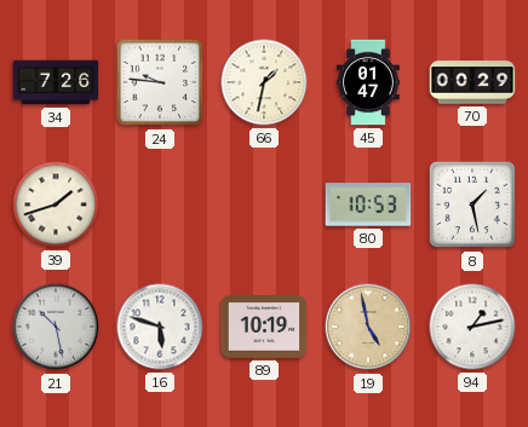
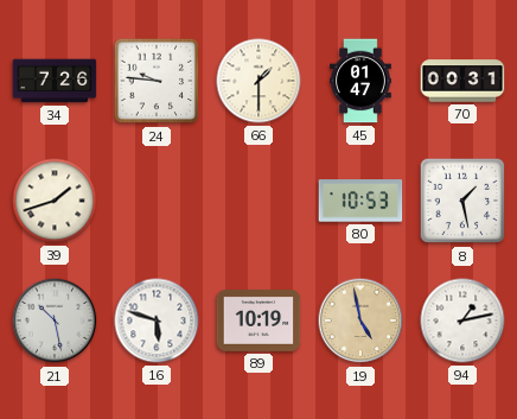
66: 1:32 -> 1:30
70: 00:29 -> 00:31
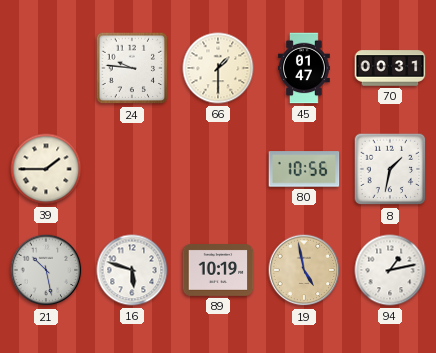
34: 7:26 -> none
39: 1:42 -> 1:45
80: 10:53 -> 10:56
8: 1:28 -> 1:32
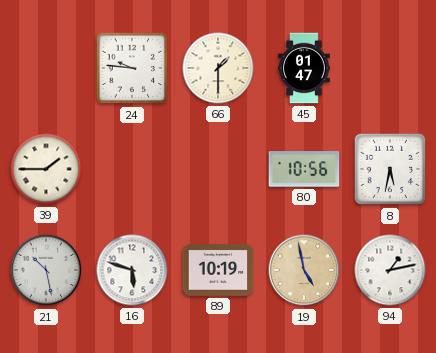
70: 00:31 -> none
8: 1:32 -> 5:32
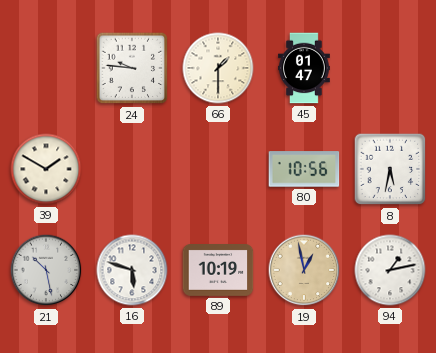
39: 1:45 -> 1:50
19: 4:58 -> 12:58
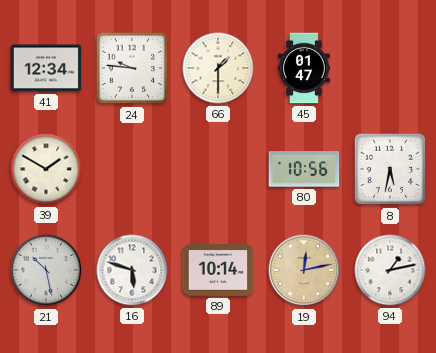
41: none -> 12:34
89: 10:19 -> 10:14
19: 12:58 -> 12:13
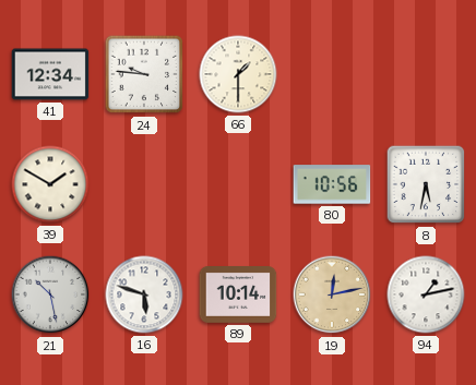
45: 01:47 -> none
